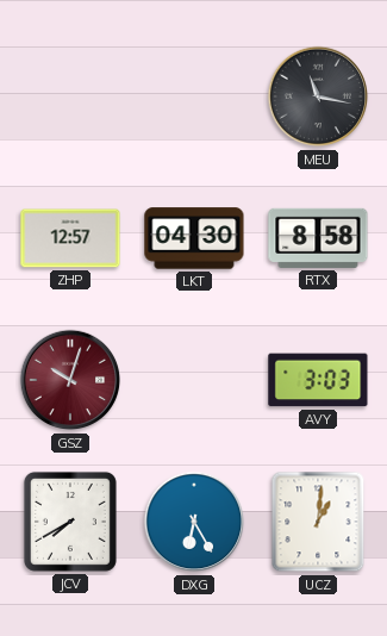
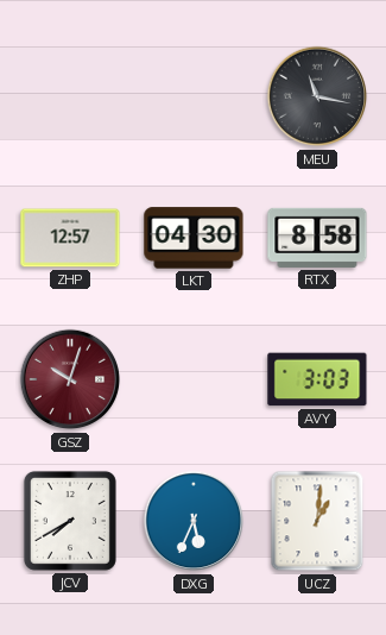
DXG: 6:25 -> 5:34
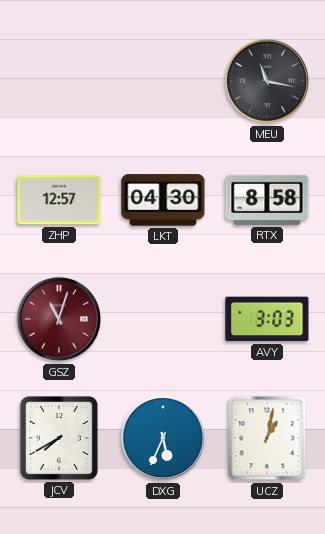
GSZ: 10:03 -> 11:03
UCZ: 1:01 -> 1:02
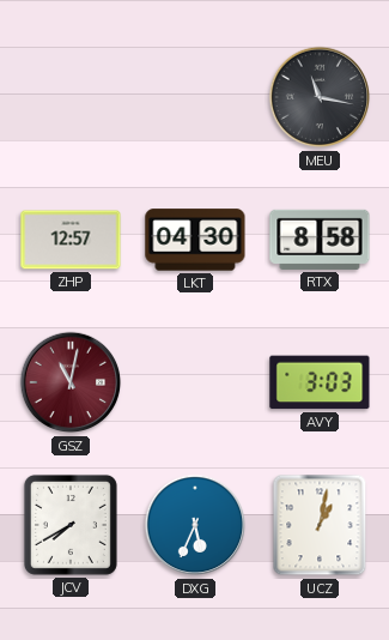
GSZ: 11:03 -> 11:02
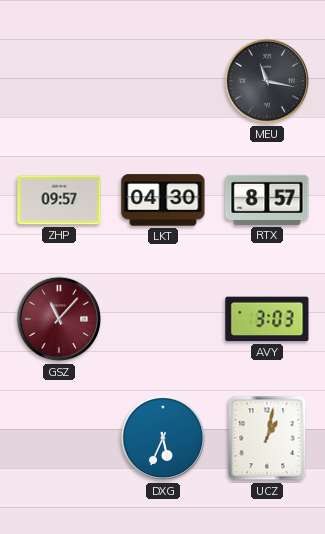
ZHP: 12:57 -> 09:57
RTX: 8:58 -> 8:57
GSZ: 11:02 -> 11:07
JCV: 7:40 -> none
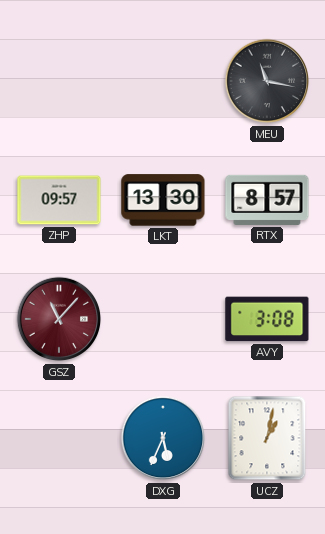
LKT: 04:30 -> 13:30
AVY: 3:03 -> 3:08
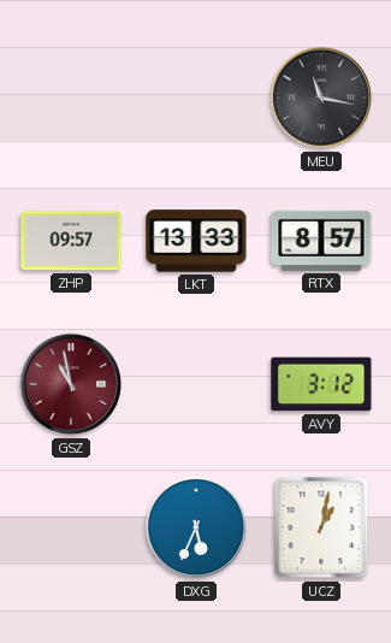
LKT: 13:30 -> 13:33
GSZ: 11:07 -> 10:58
AVY: 3:08 -> 3:12
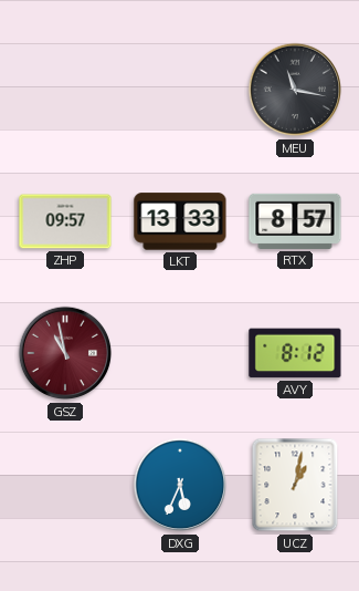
AVY: 3:12 -> 8:12
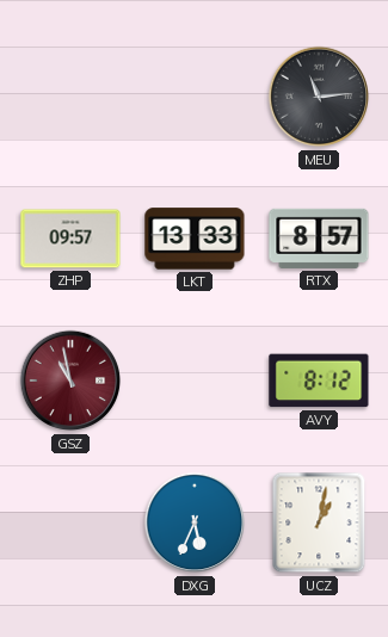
MEU: 11:17 -> 11:14
